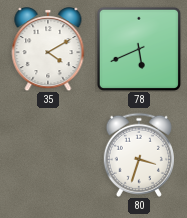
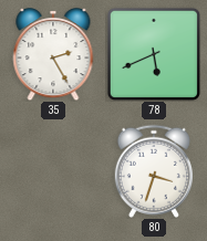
35: 4:10 -> 2:25
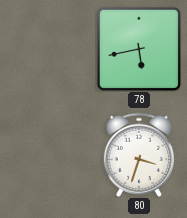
35: 2:25 -> none
78: 5:41 -> 5:43
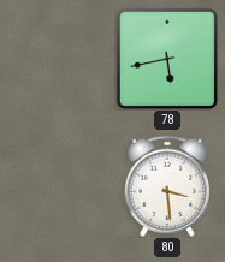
80: 3:33 -> 3:29
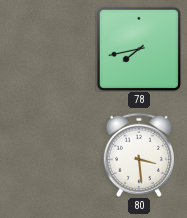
78: 5:43 -> 7:43
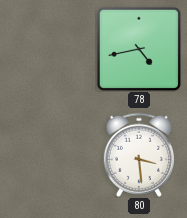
78: 7:43 -> 4:43
